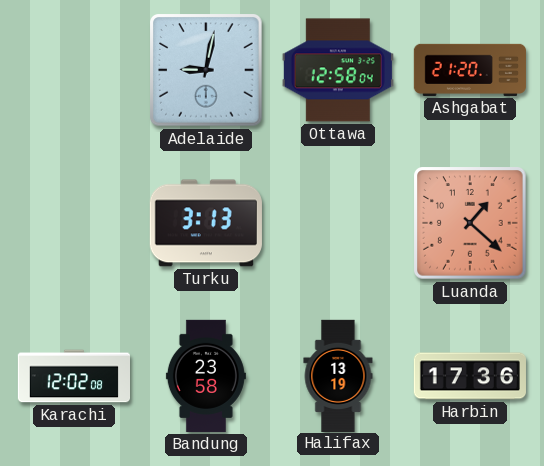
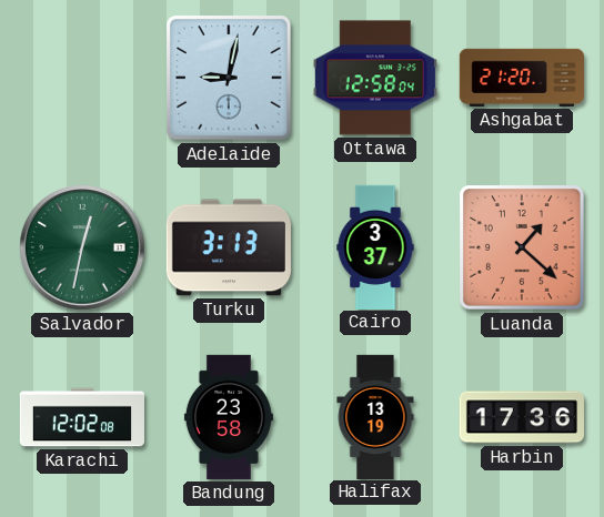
Salvador: none -> 12:32
Cairo: none -> 3:37
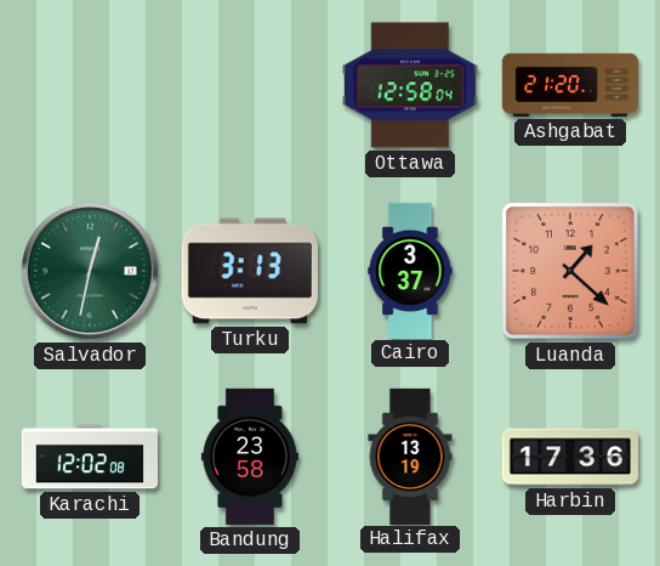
Adelaide: 9:02 -> none
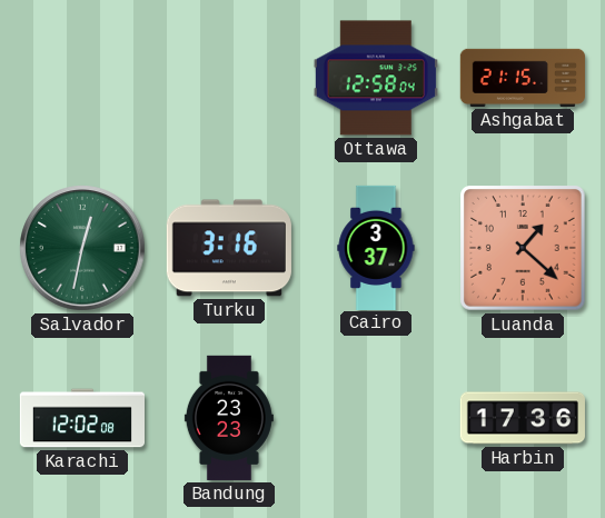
Ashgabat: 21:20 -> 21:15
Turku: 3:13 -> 3:16
Bandung: 23:58 -> 23:23
Halifax: 13:19 -> none
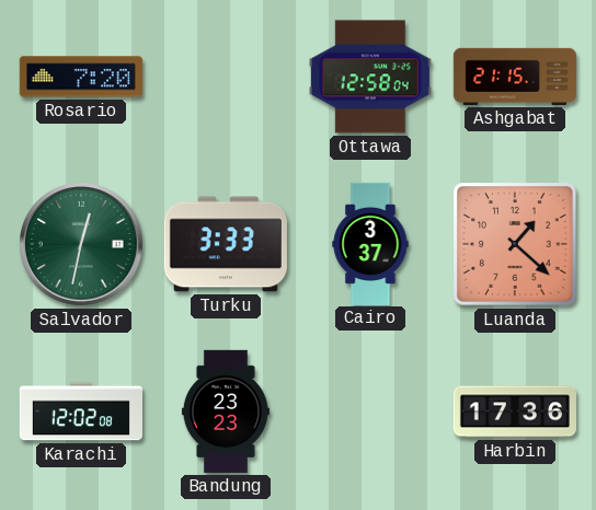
Rosario: none -> 7:20
Turku: 3:16 -> 3:33
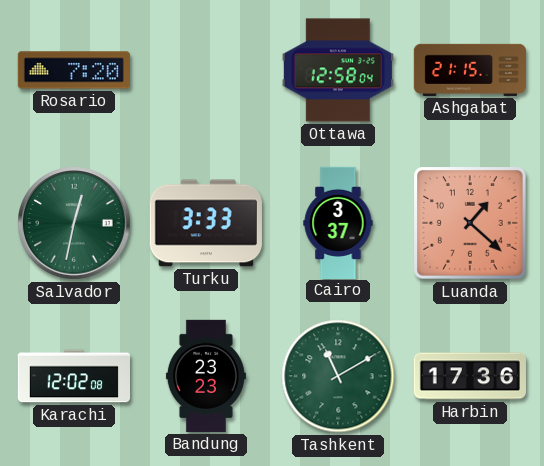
Tashkent: none -> 11:10
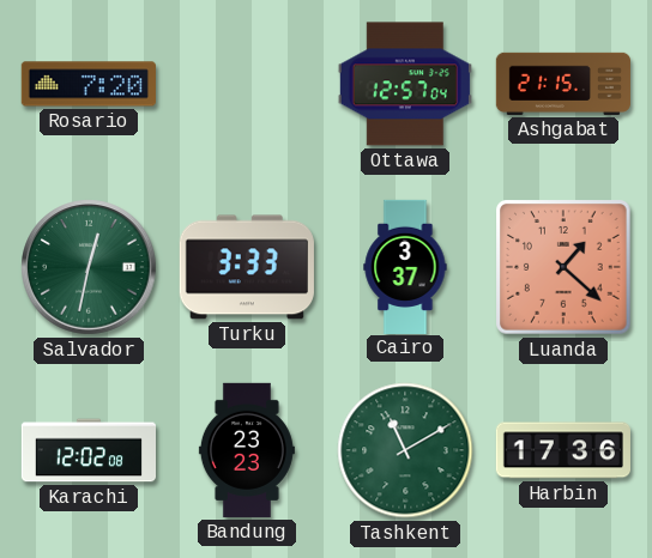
Ottawa: 12:58 -> 12:57
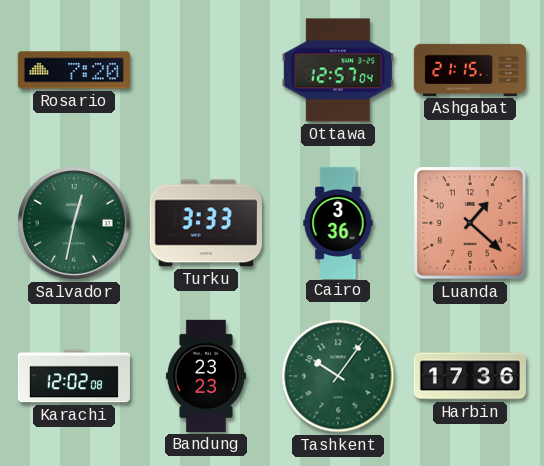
Cairo: 3:37 -> 3:36
Tashkent: 11:10 -> 10:06
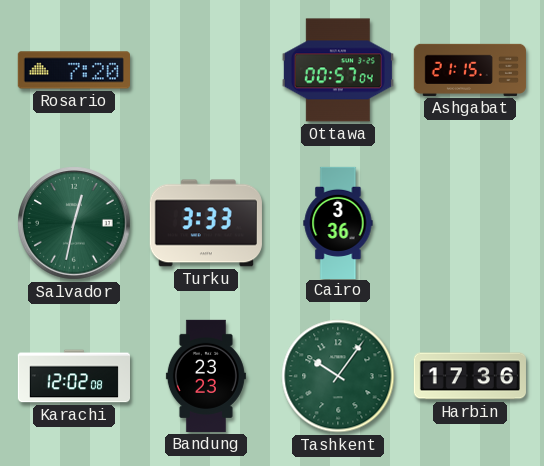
Ottawa: 12:57 -> 00:57
Luanda: 1:22 -> none
